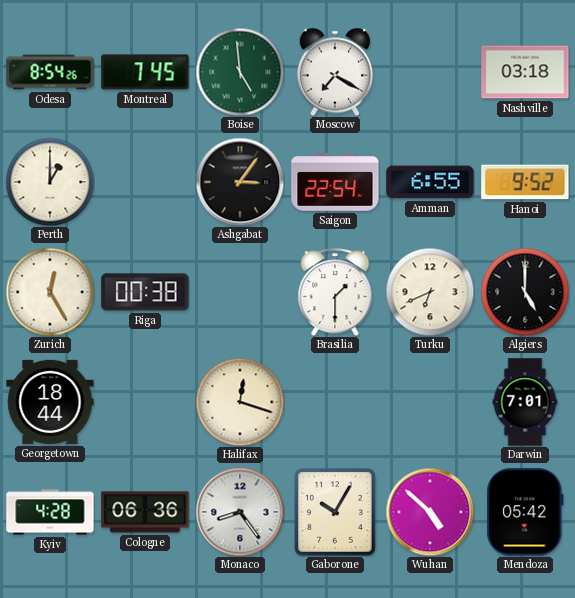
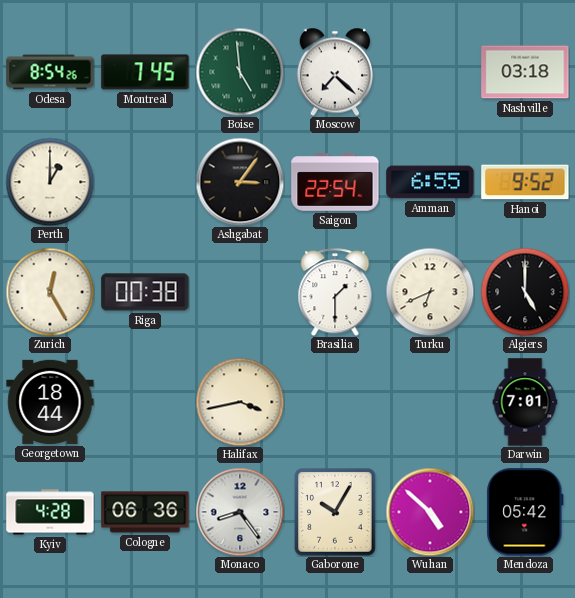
Moscow: 7:20 -> 7:22
Halifax: 12:18 -> 3:43
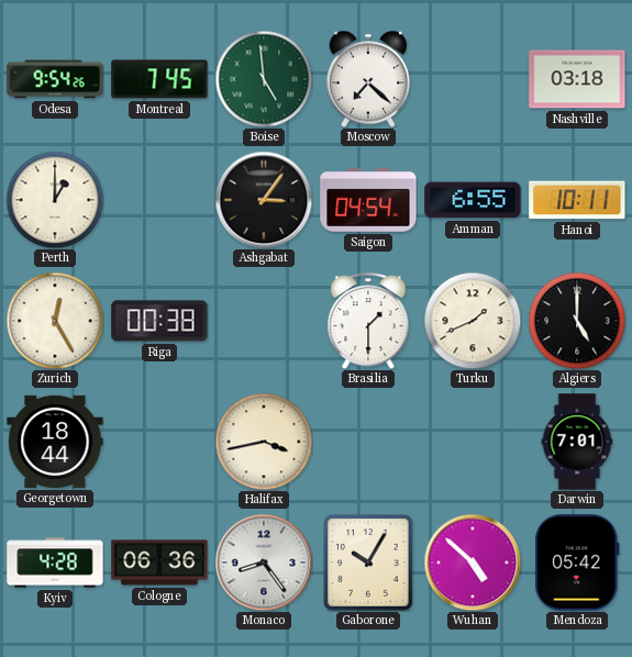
Odesa: 8:54 -> 9:54
Saigon: 22:54 -> 04:54
Hanoi: 9:52 -> 10:11
Turku: 6:41 -> 1:41
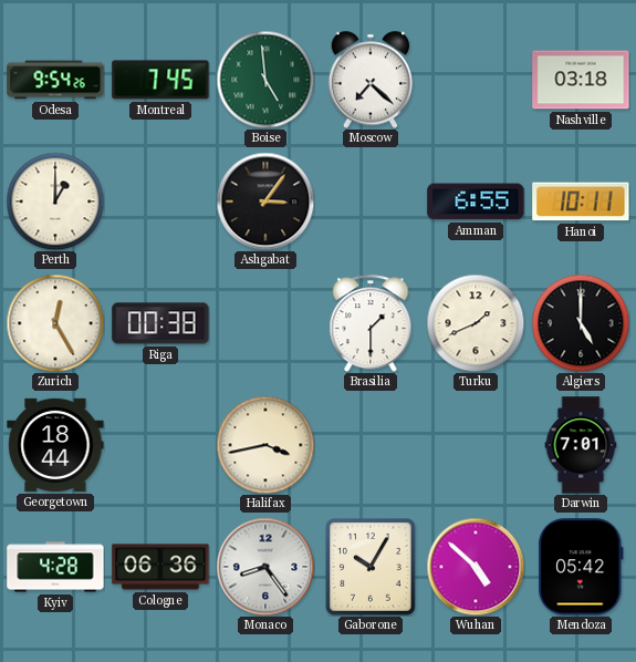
Saigon: 04:54 -> none
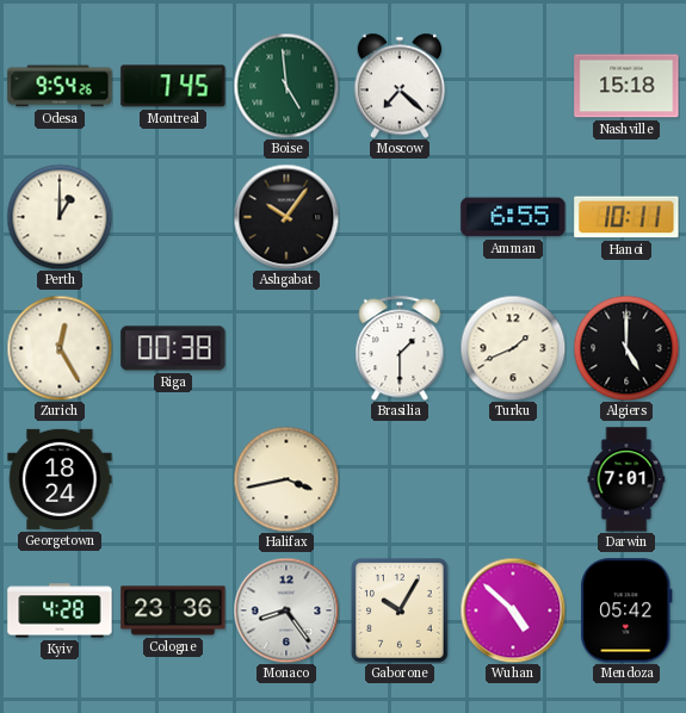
Nashville: 03:18 -> 15:18
Ashgabat: 3:06 -> 10:06
Georgetown: 18:44 -> 18:24
Cologne: 06:36 -> 23:36
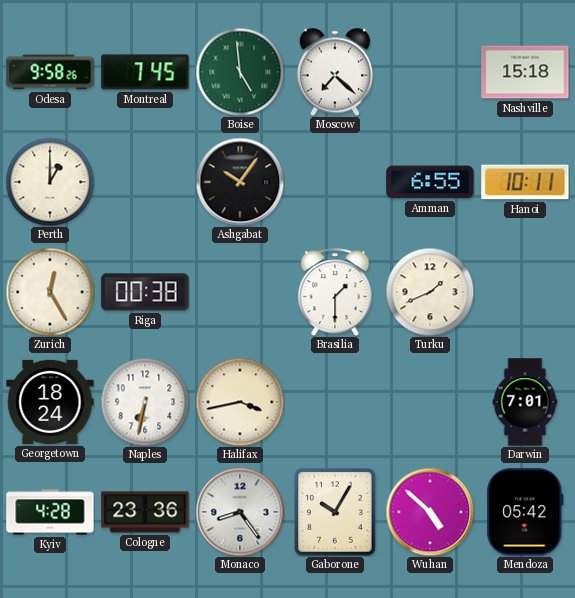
Odesa: 9:54 -> 9:58
Algiers: 5:00 -> none
Naples: none -> 6:32
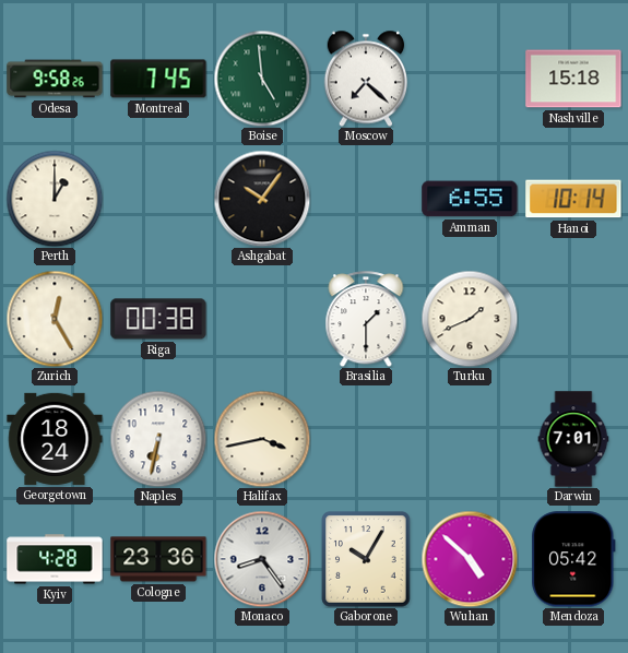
Hanoi: 10:11 -> 10:14
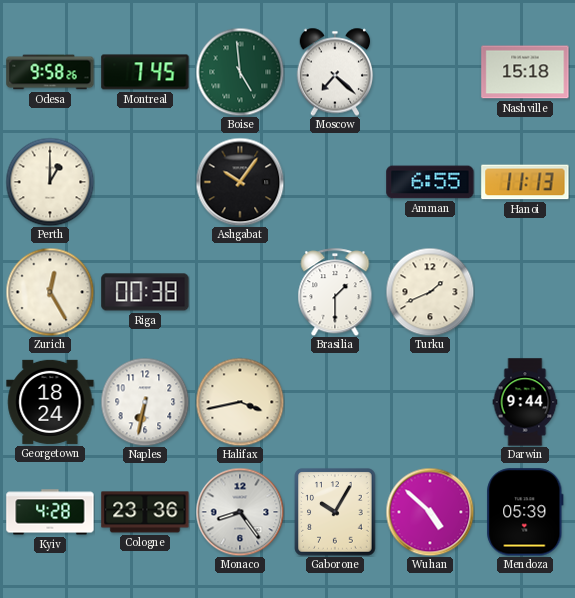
Hanoi: 10:14 -> 11:13
Darwin: 7:01 -> 9:44
Mendoza: 05:42 -> 05:39
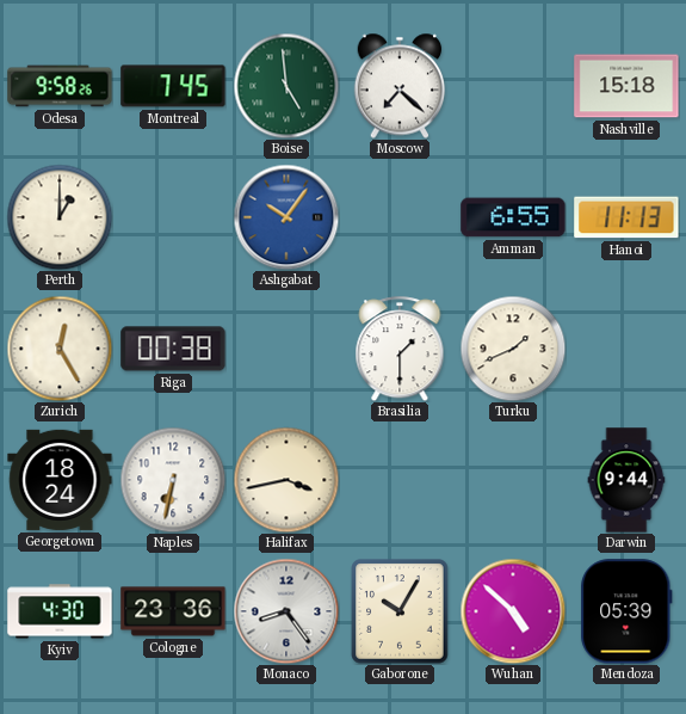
Ashgabat dial: black -> blue
Kyiv: 4:28 -> 4:30
